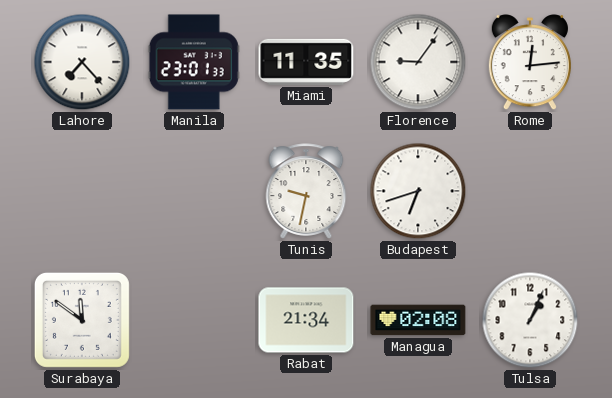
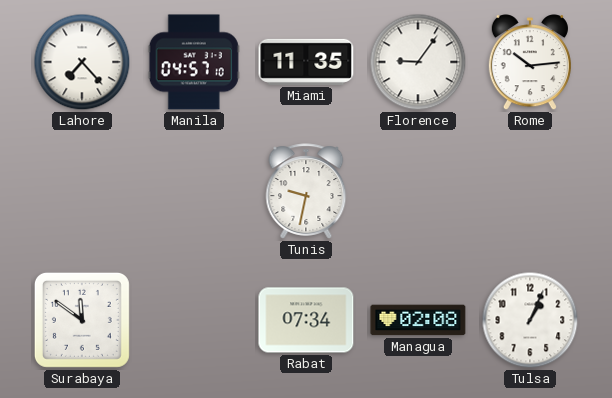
Manila: 23:01 -> 04:57
Rome: 12:14 -> 10:14
Budapest: 6:42 -> none
Rabat: 21:34 -> 07:34
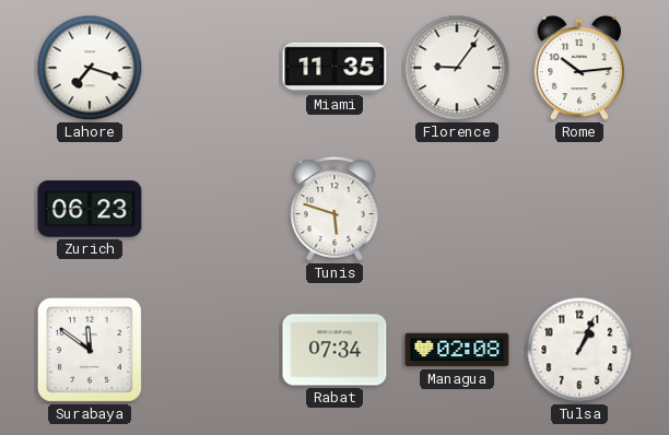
Lahore: 7:23 -> 7:18
Manila: 04:57 -> none
Zurich: none -> 06:23
Tunis: 9:32 -> 5:48
